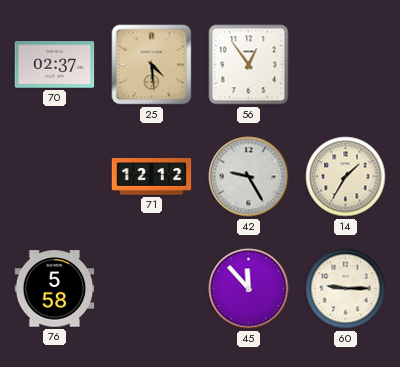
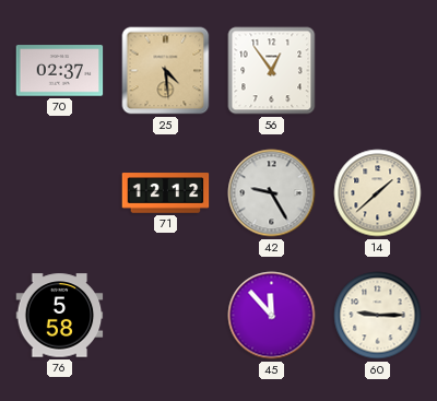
14: 1:35 -> 1:38
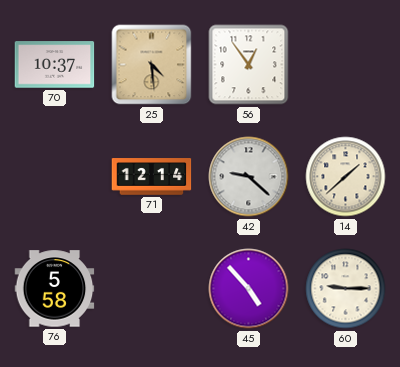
70: 02:37 -> 10:37
71: 12:12 -> 12:14
42: 9:25 -> 9:22
45: 11:53 -> 4:53
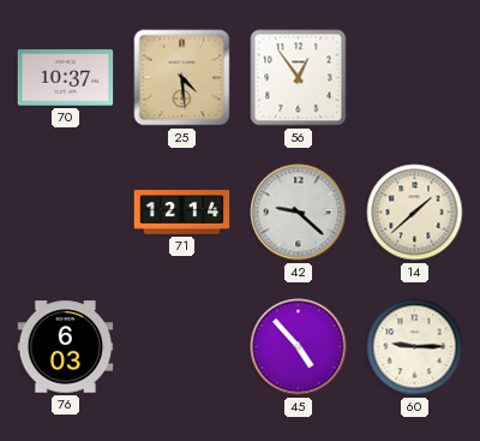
76: 5:58 -> 6:03
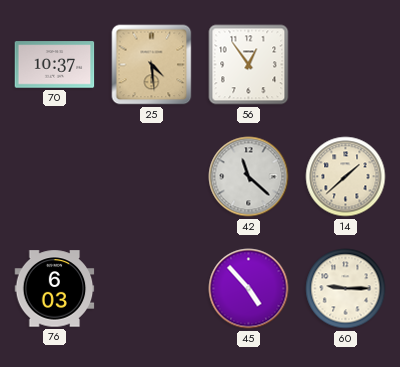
71: 12:14 -> none
42: 9:22 -> 11:22
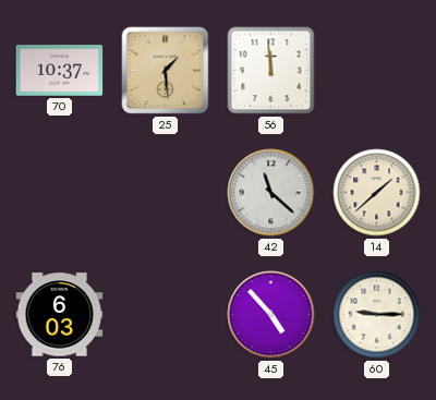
25: 4:29 -> 1:29
56: 12:54 -> 11:59
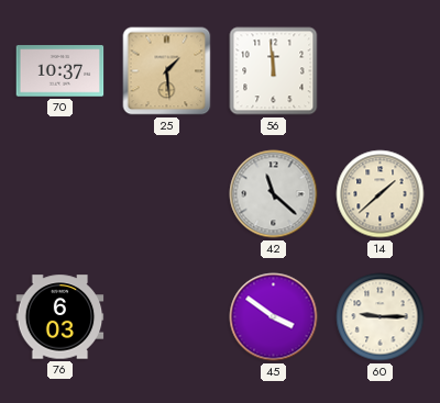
45: 4:53 -> 3:51
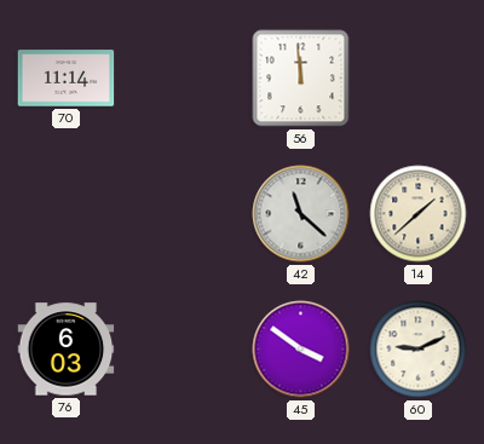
70: 10:37 -> 11:14
25: 1:29 -> none
60: 9:15 -> 9:11
